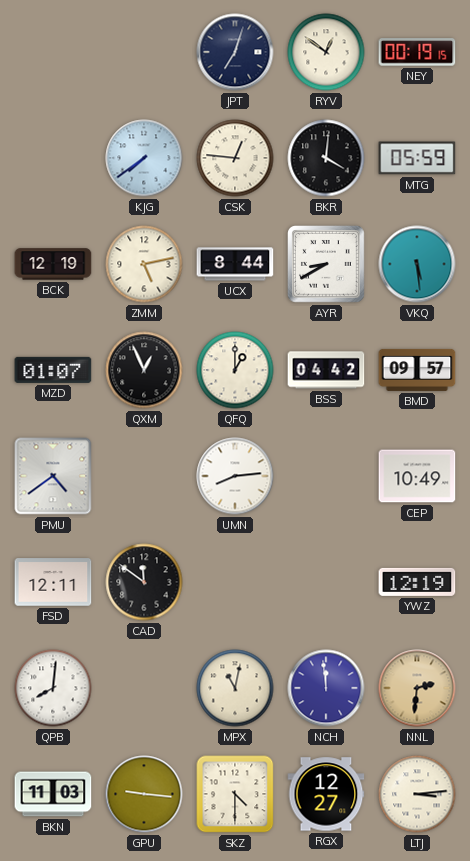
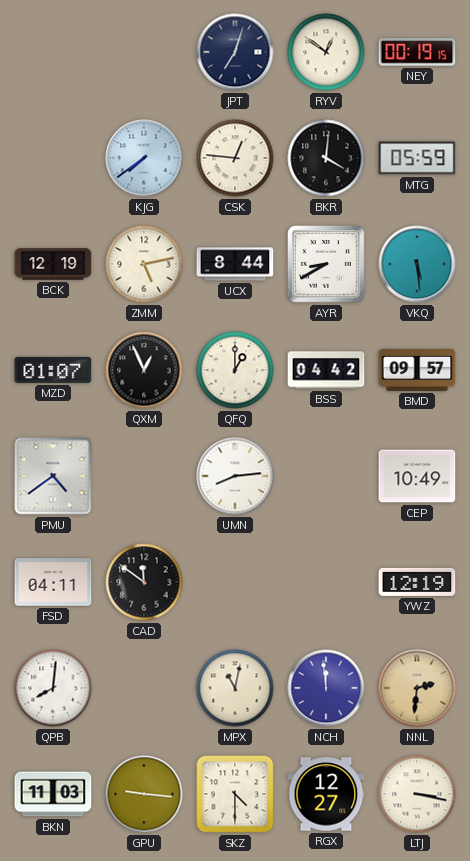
FSD: 12:11 -> 04:11
LTJ: 3:14 -> 3:17
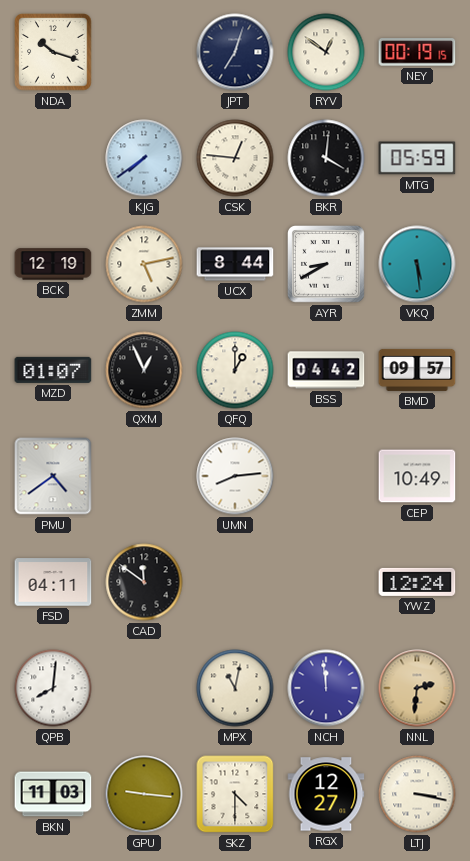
NDA: none -> 10:18
YWZ: 12:19 -> 12:24
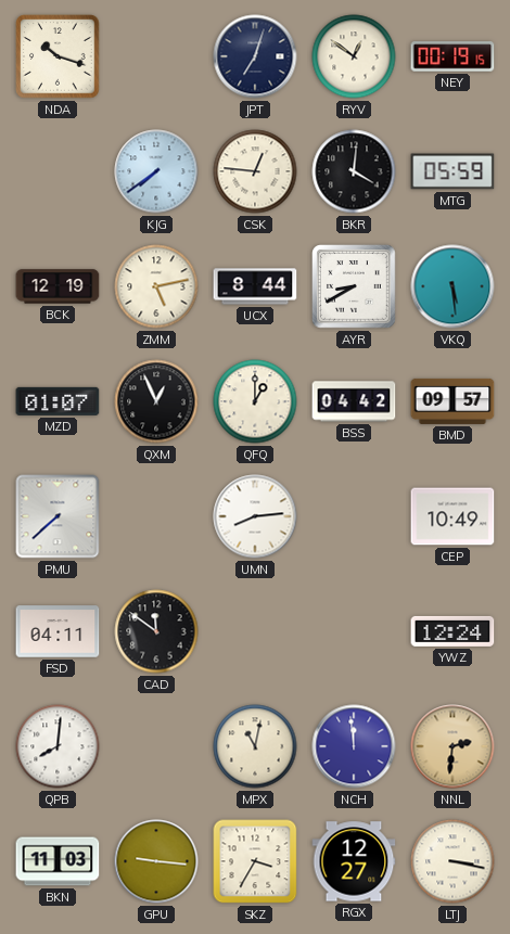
PMU: 4:39 -> 7:38
SKZ: 4:30 -> 3:35
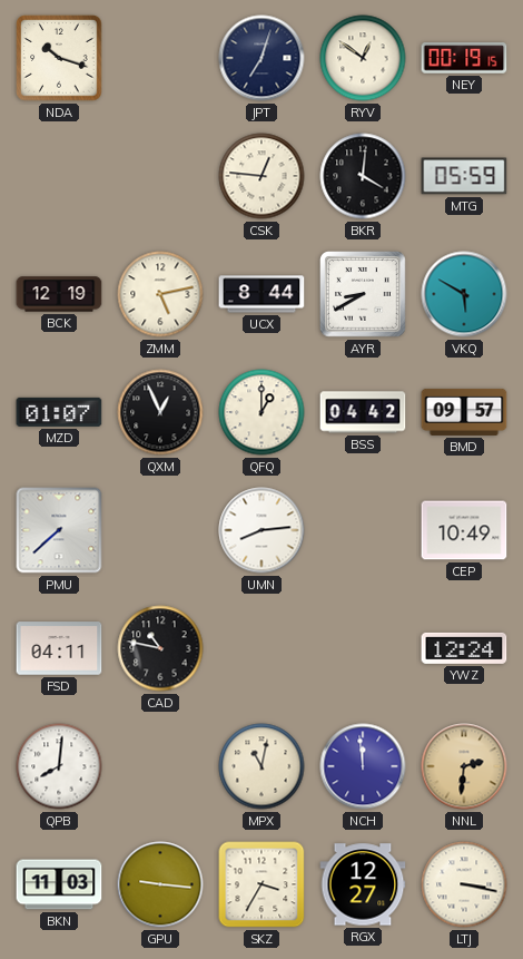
KJG: 7:39 -> none
VKQ: 5:29 -> 5:50
CAD: 11:51 -> 10:47
